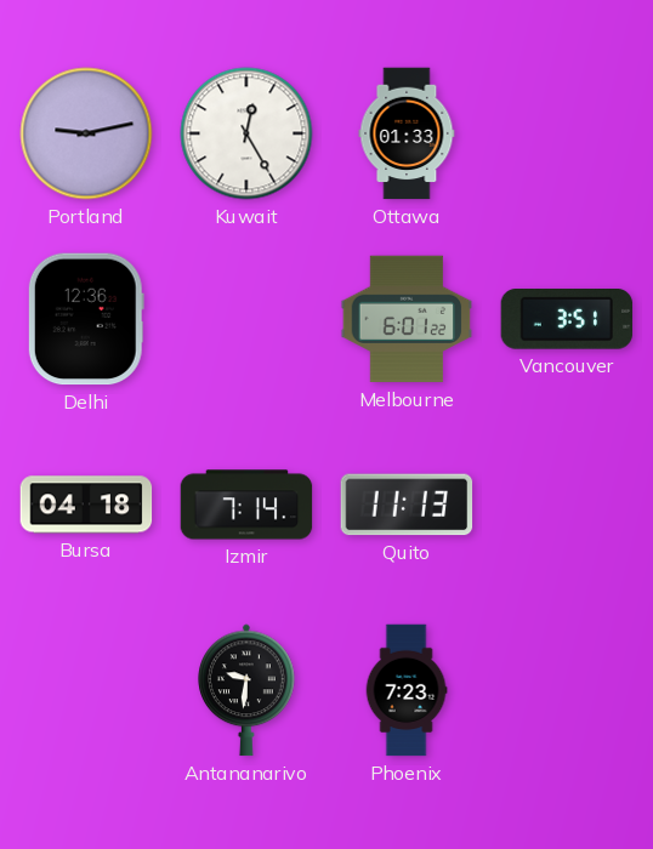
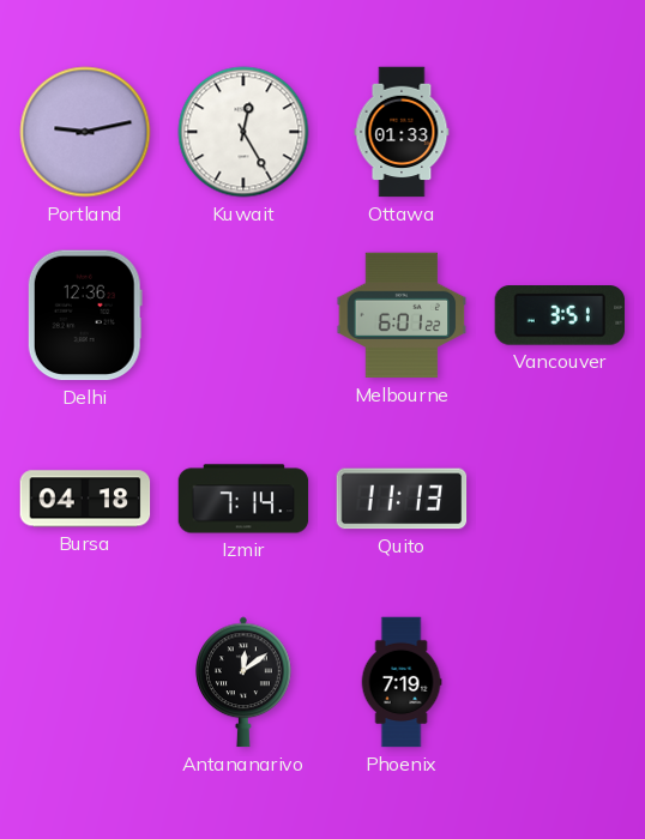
Antananarivo: 9:31 -> 12:09
Phoenix: 7:23 -> 7:19
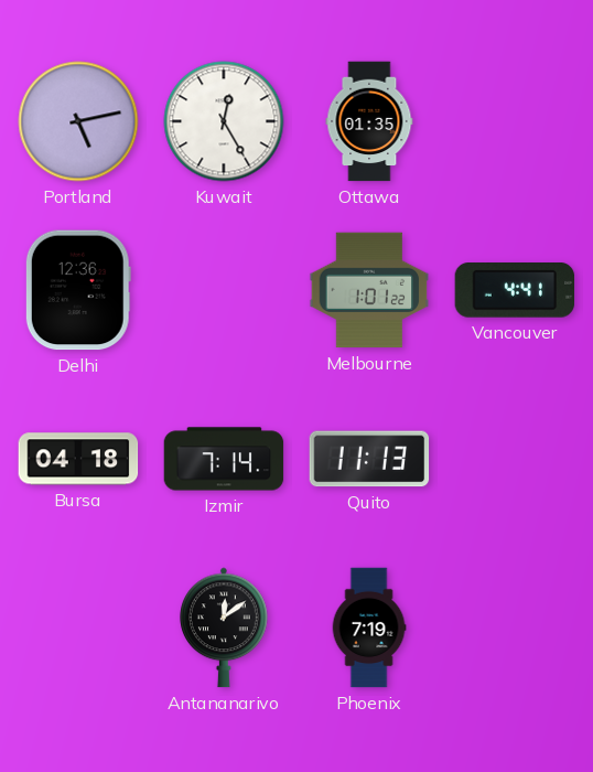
Portland: 9:13 -> 5:13
Ottawa: 01:33 -> 01:35
Melbourne: 6:01 -> 1:01
Vancouver: 3:51 -> 4:41
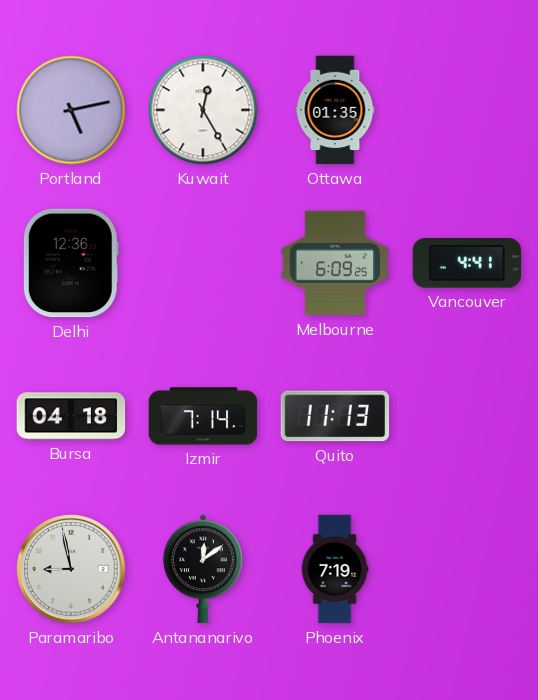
Melbourne: 1:01 -> 6:09
Paramaribo: none -> 8:58
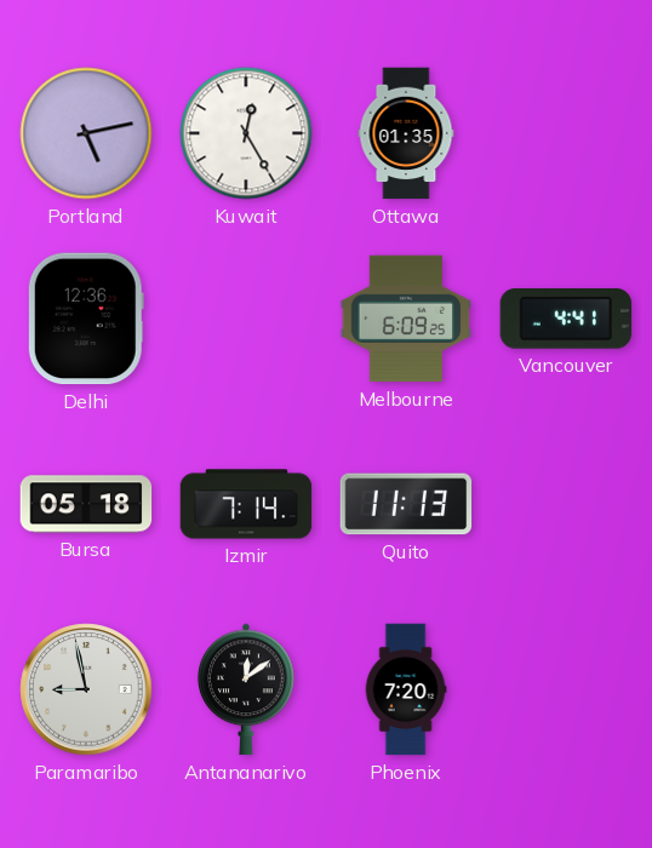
Bursa: 04:18 -> 05:18
Phoenix: 7:19 -> 7:20
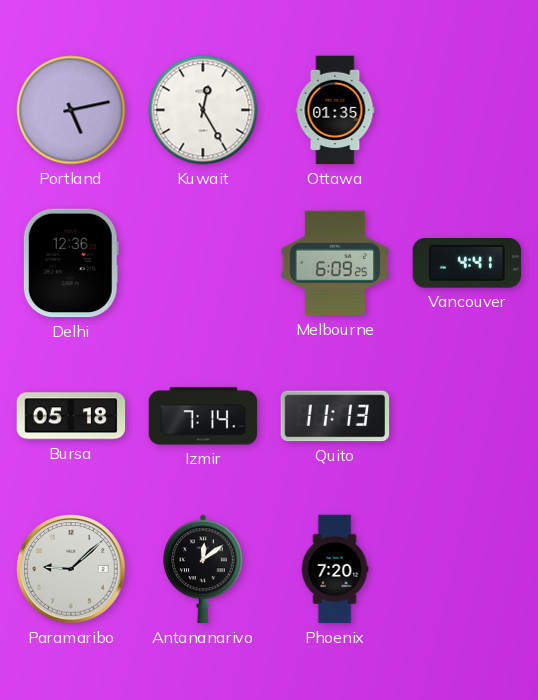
Paramaribo: 8:58 -> 9:08
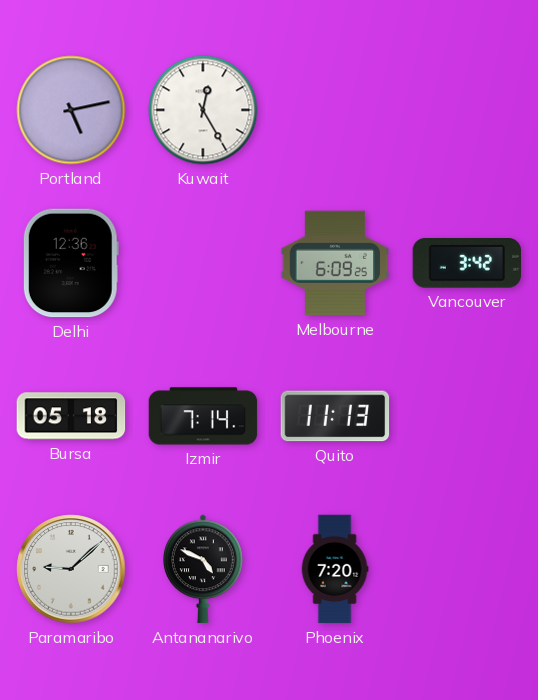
Ottawa: 01:35 -> none
Vancouver: 4:41 -> 3:42
Antananarivo: 12:09 -> 4:49
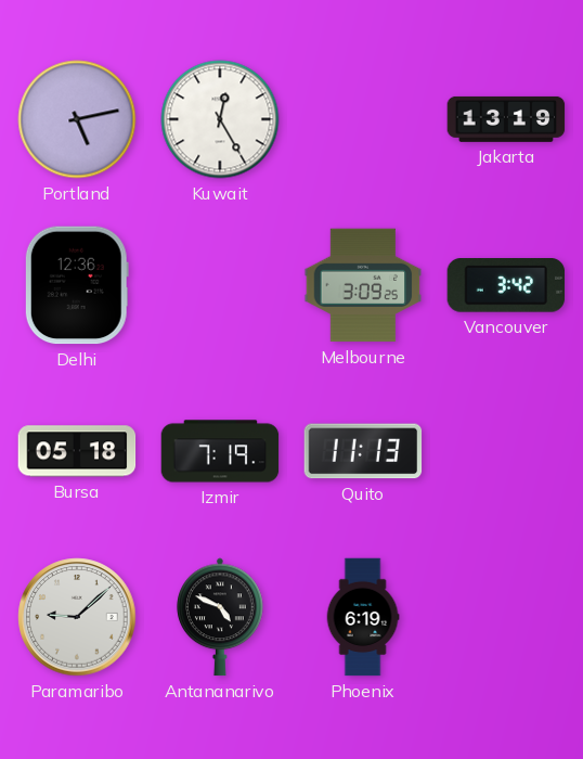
Jakarta: none -> 13:19
Melbourne: 6:09 -> 3:09
Izmir: 7:14 -> 7:19
Phoenix: 7:20 -> 6:19
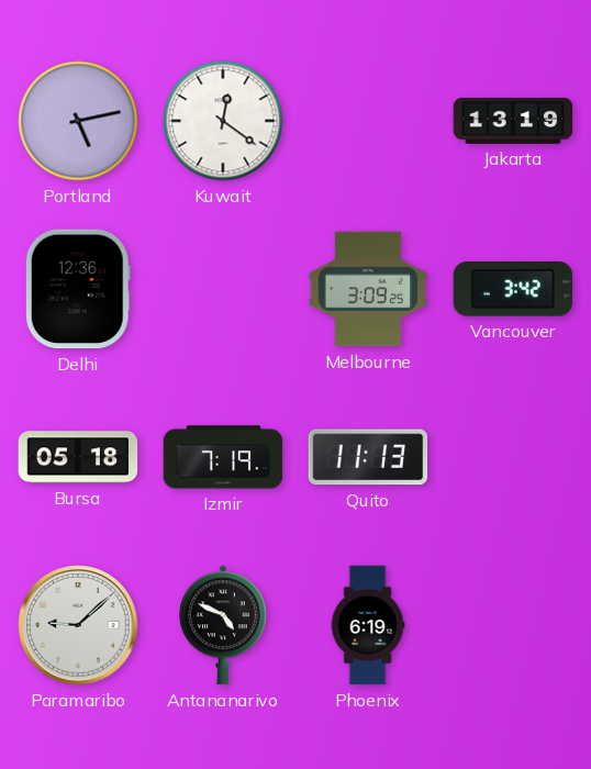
Kuwait: 12:25 -> 12:21
